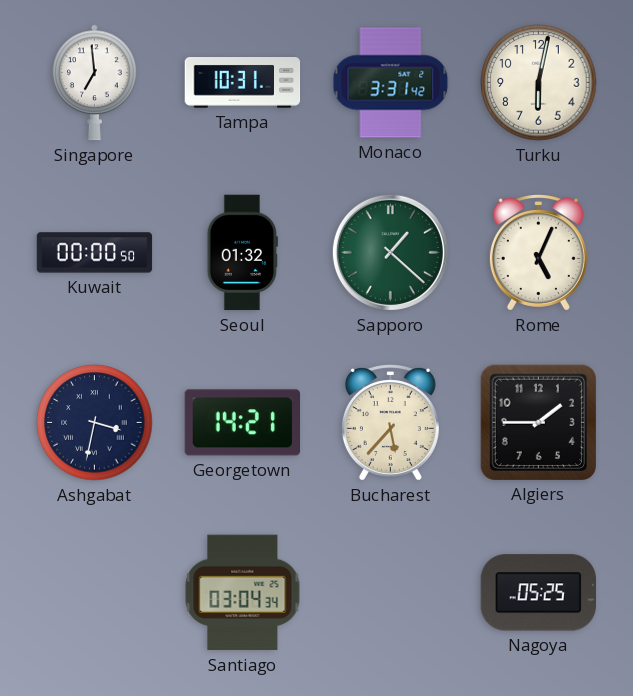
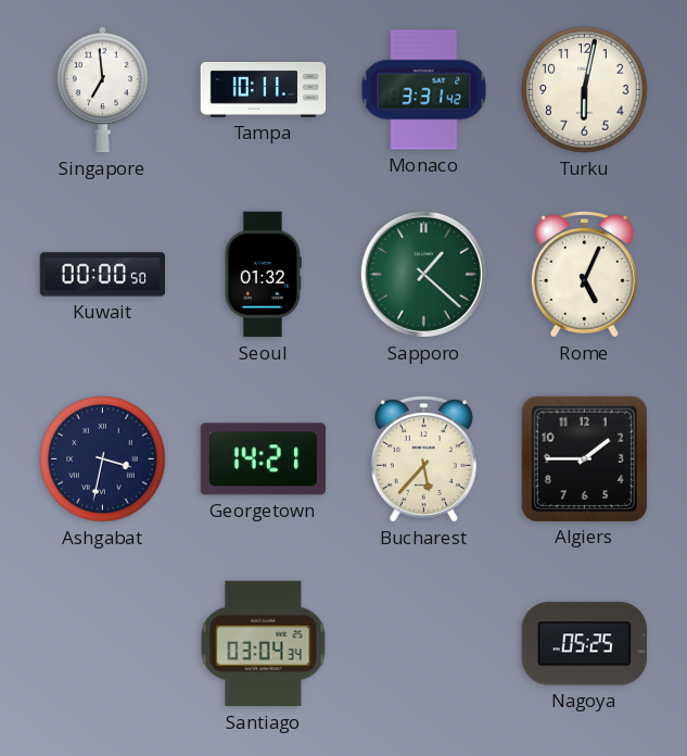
Tampa: 10:31 -> 10:11
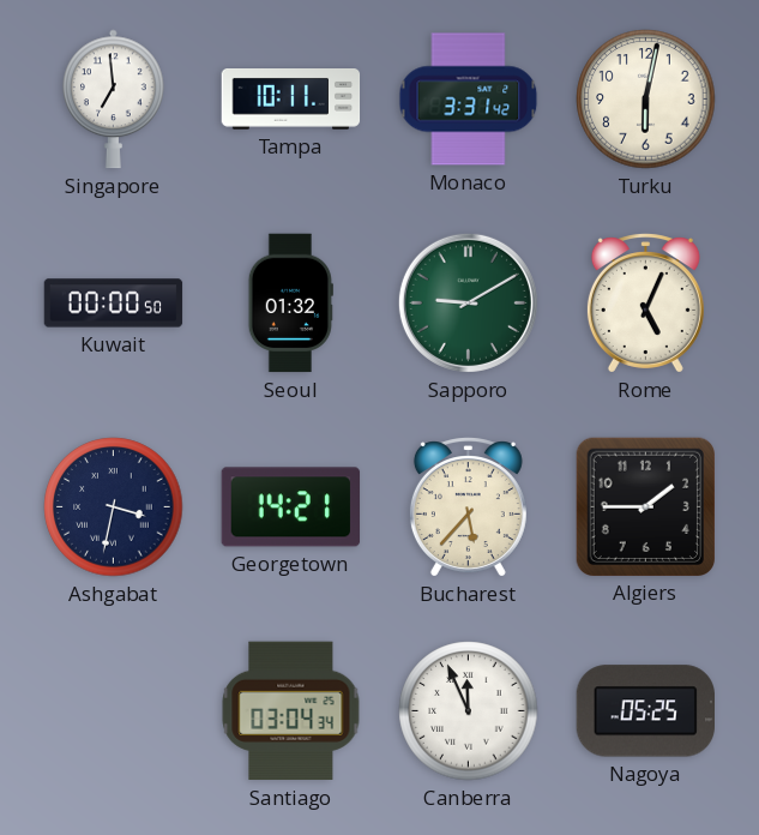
Sapporo: 1:22 -> 9:10
Canberra: none -> 11:56
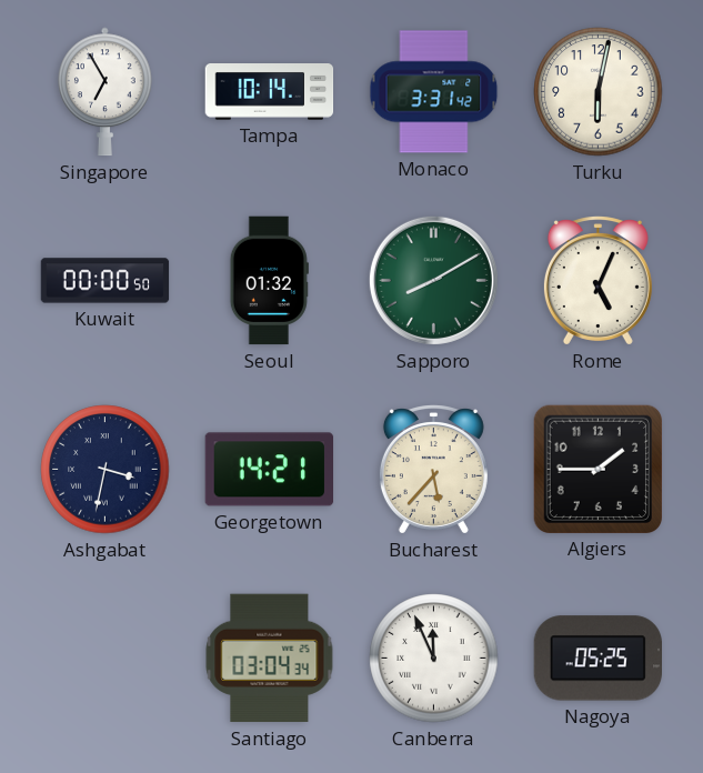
Singapore: 6:59 -> 6:55
Tampa: 10:11 -> 10:14
Sapporo: 9:10 -> 8:10
